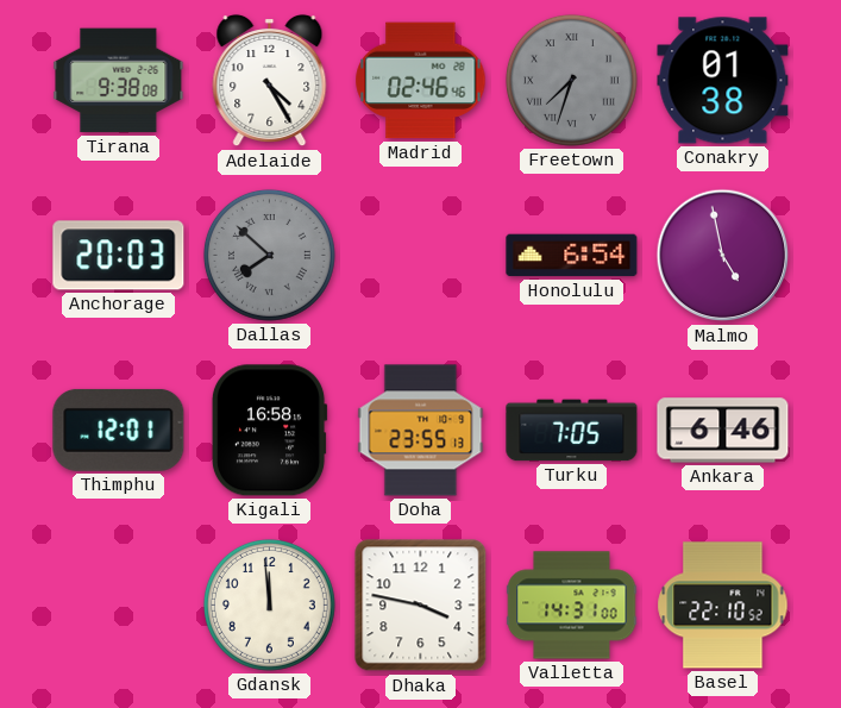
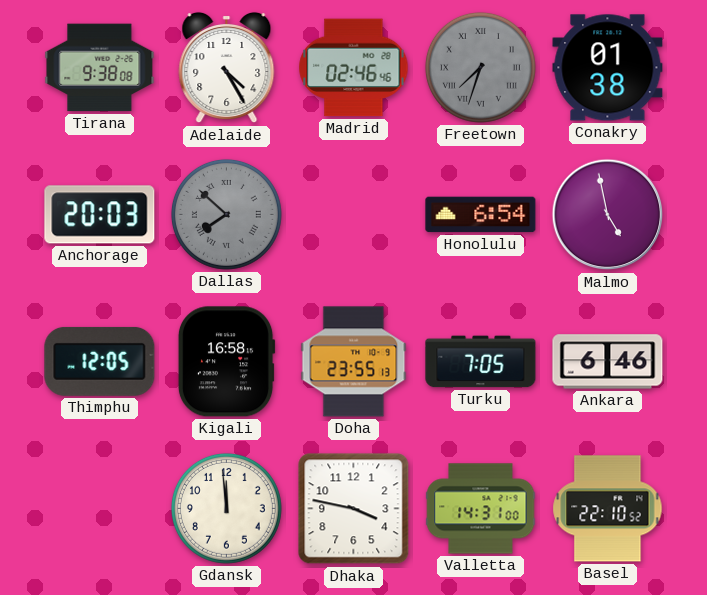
Thimphu: 12:01 -> 12:05
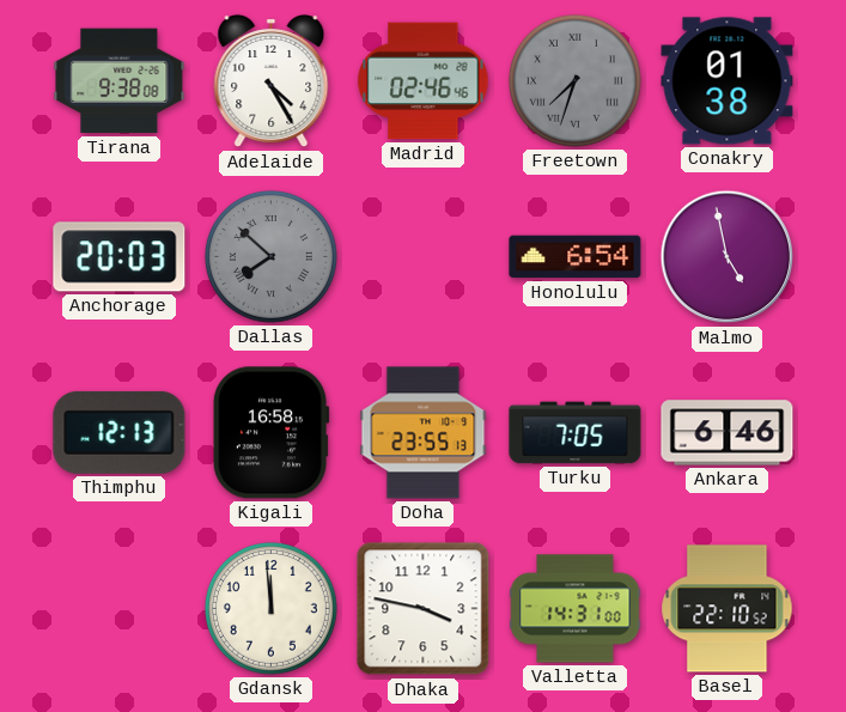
Thimphu: 12:05 -> 12:13
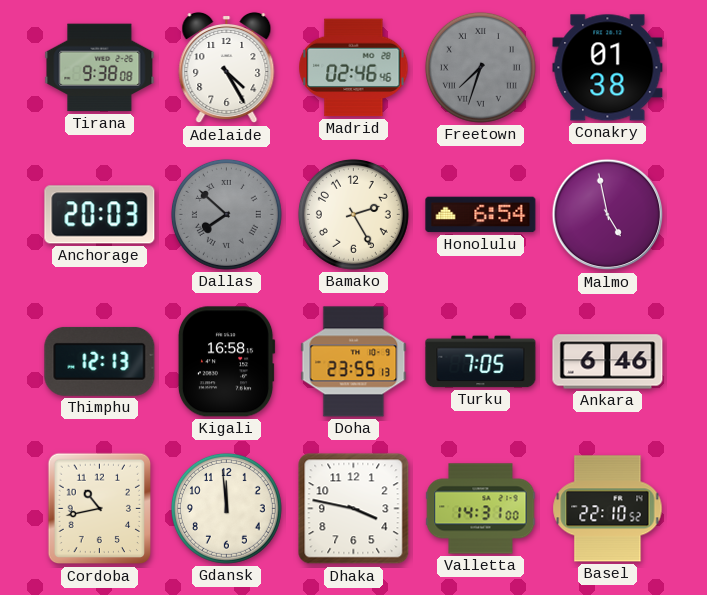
Bamako: none -> 2:25
Cordoba: none -> 10:43
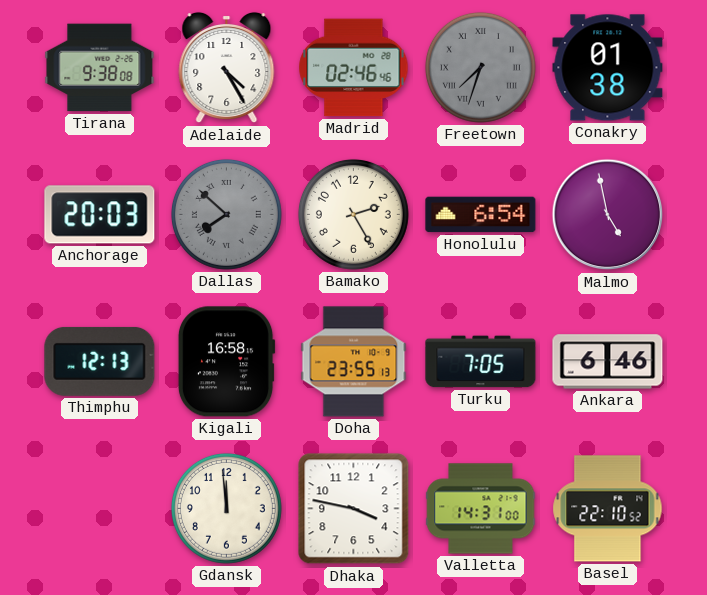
Cordoba: 10:43 -> none
